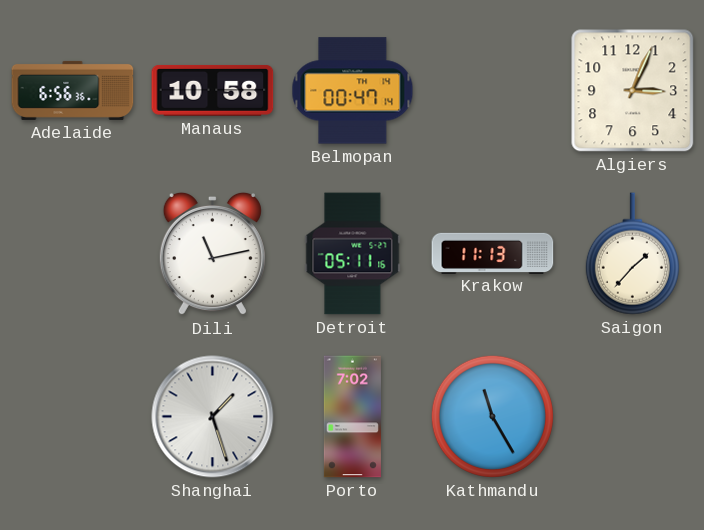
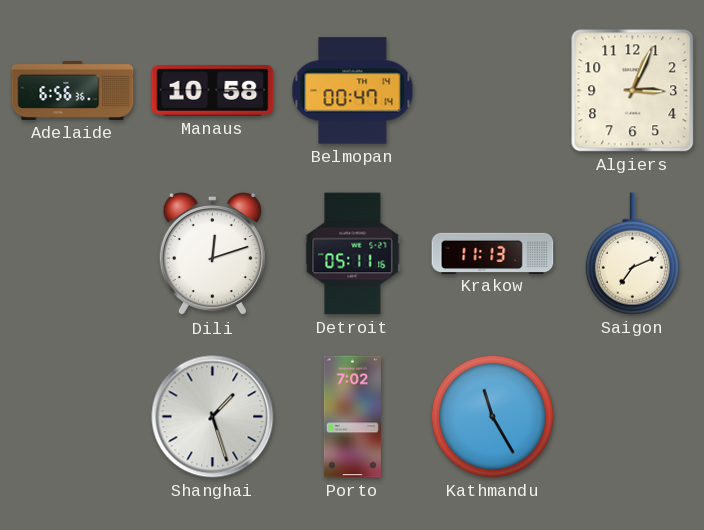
Dili: 11:13 -> 12:12
Saigon: 1:37 -> 7:11
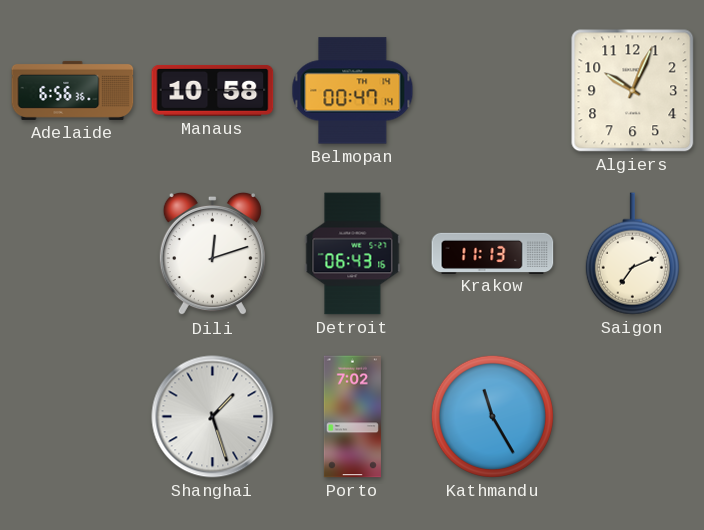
Algiers: 3:04 -> 10:04
Detroit: 05:11 -> 06:43
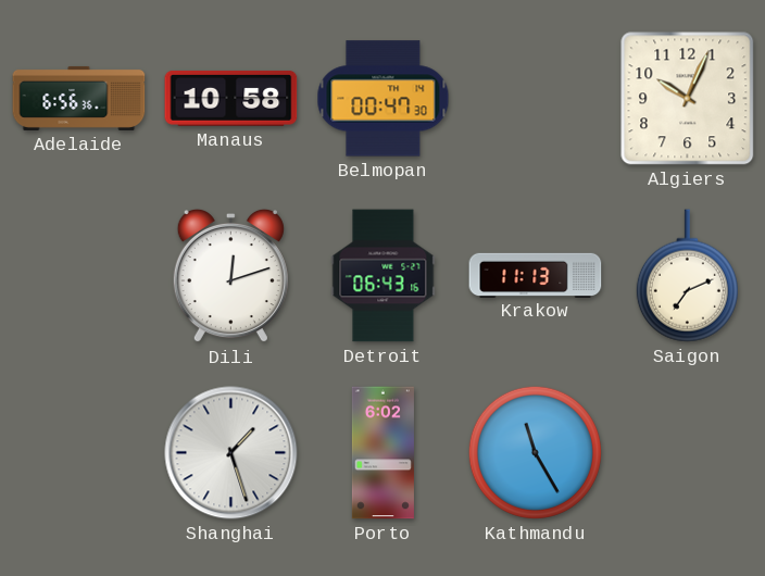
Belmopan: 00:47:14 -> 00:47:30
Porto: 7:02 -> 6:02
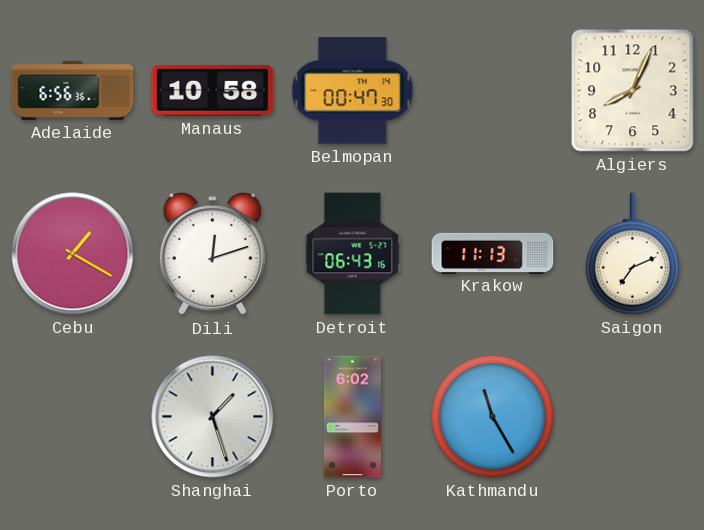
Algiers: 10:04 -> 8:04
Cebu: none -> 1:20
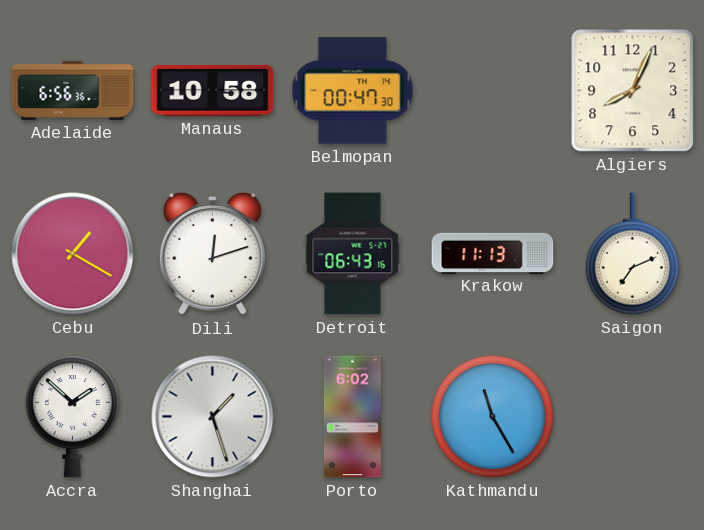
Accra: none -> 1:52
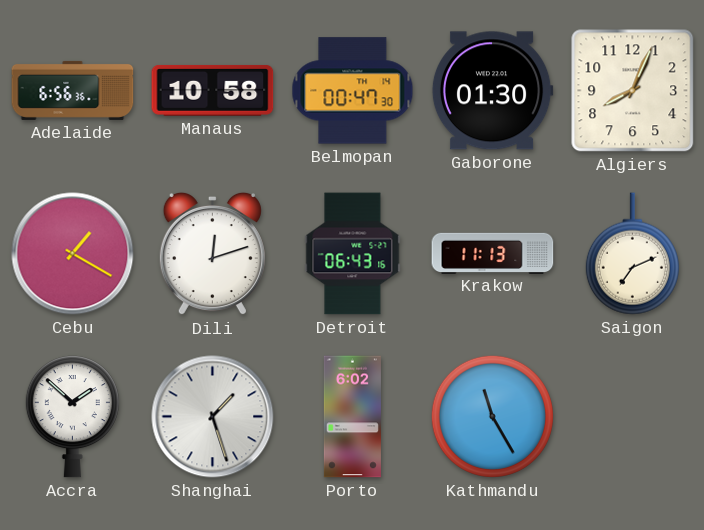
Gaborone: none -> 01:30
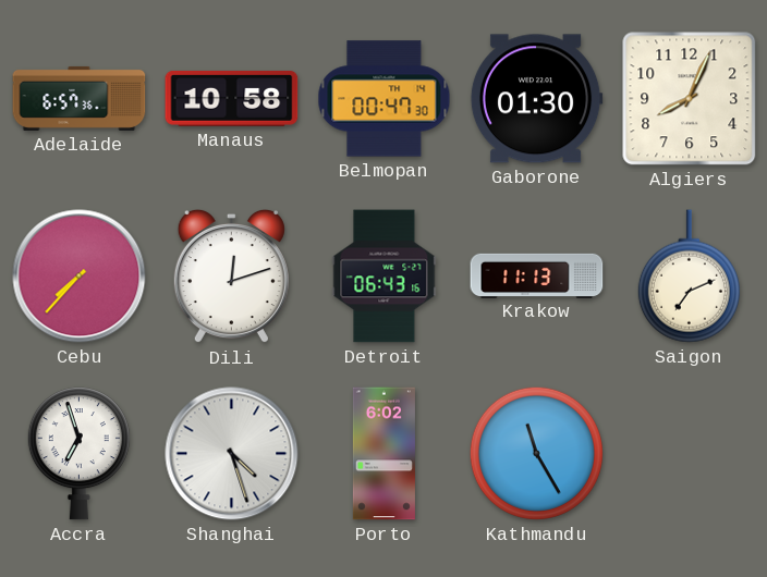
Adelaide: 6:56 -> 6:57
Cebu: 1:20 -> 7:37
Accra: 1:52 -> 6:57
Shanghai: 1:27 -> 4:27
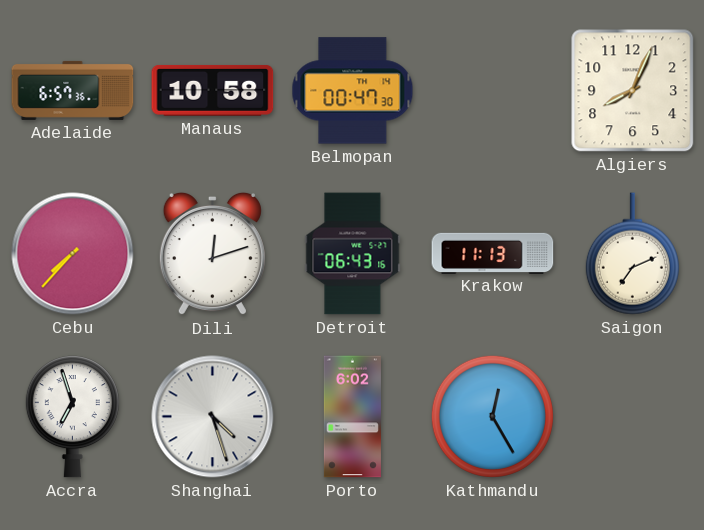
Gaborone: 01:30 -> none
Kathmandu: 11:25 -> 12:25
